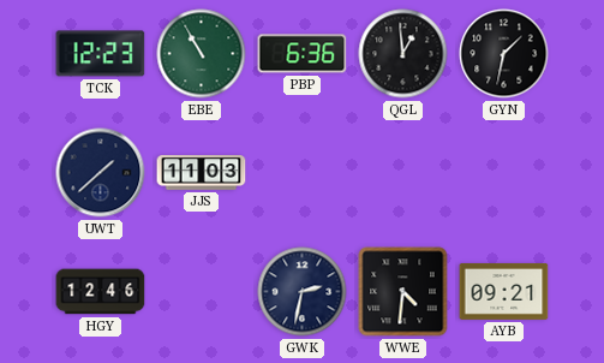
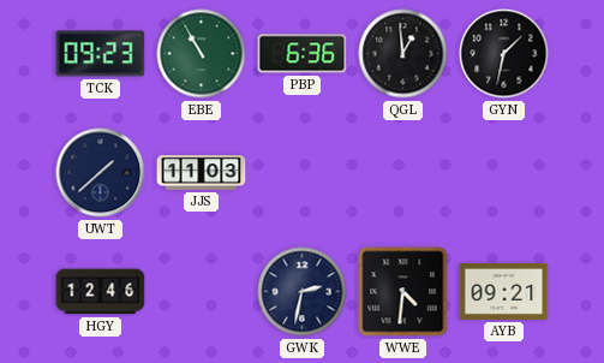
TCK: 12:23 -> 09:23
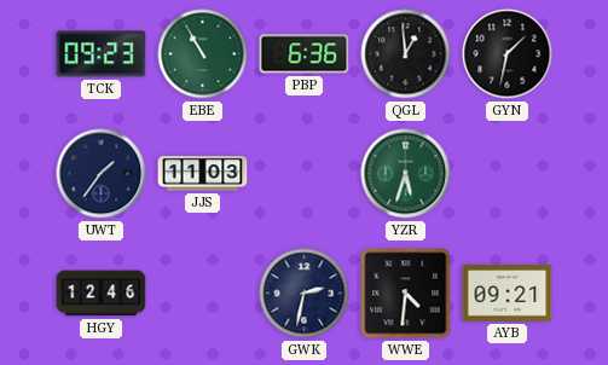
UWT: 1:38 -> 1:36
YZR: none -> 5:33
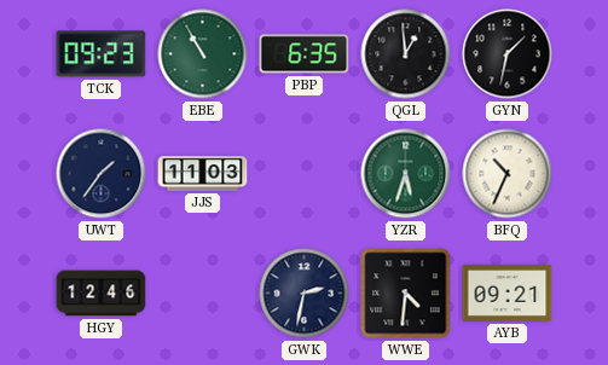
PBP: 6:36 -> 6:35
BFQ: none -> 10:34
